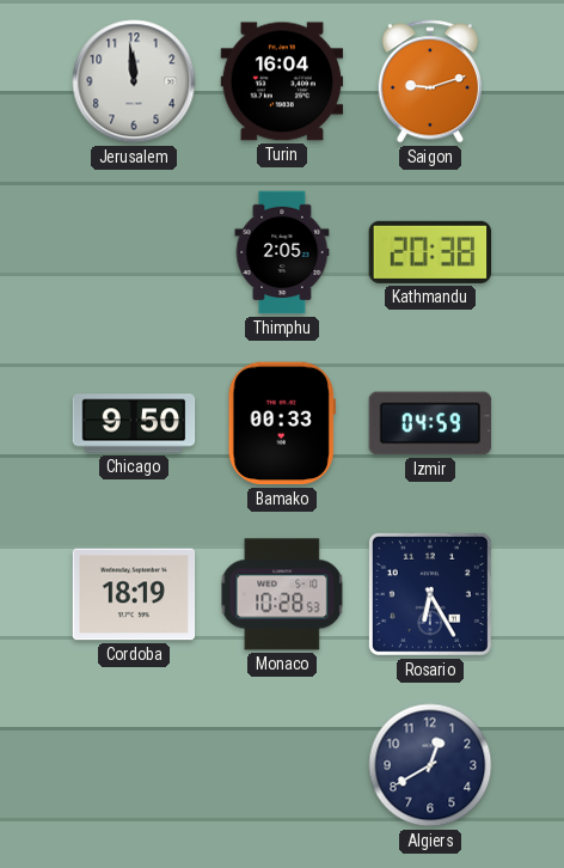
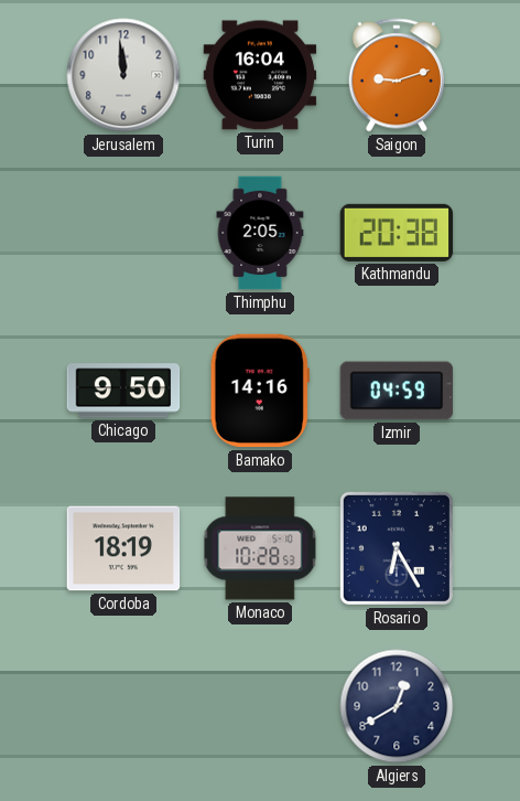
Bamako: 00:33 -> 14:16
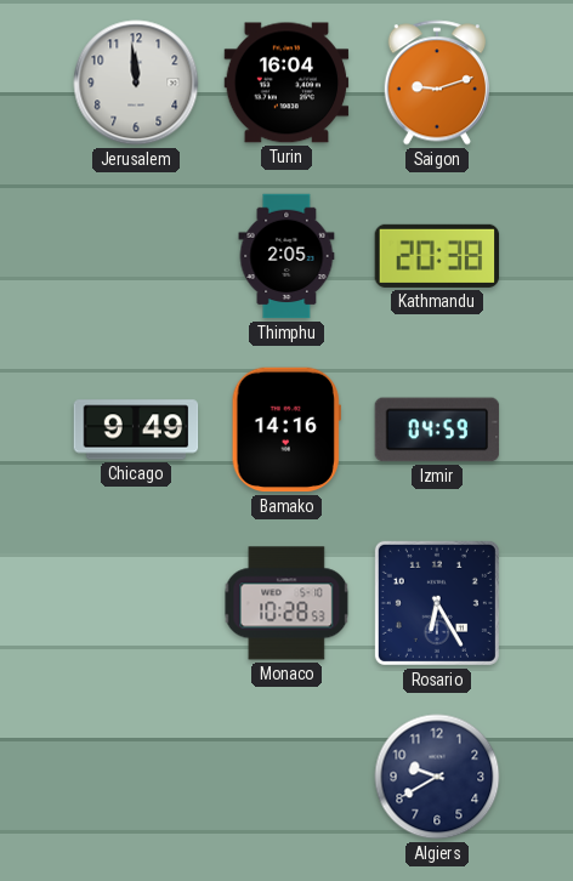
Chicago: 9:50 -> 9:49
Cordoba: 18:19 -> none
Algiers: 12:40 -> 9:40
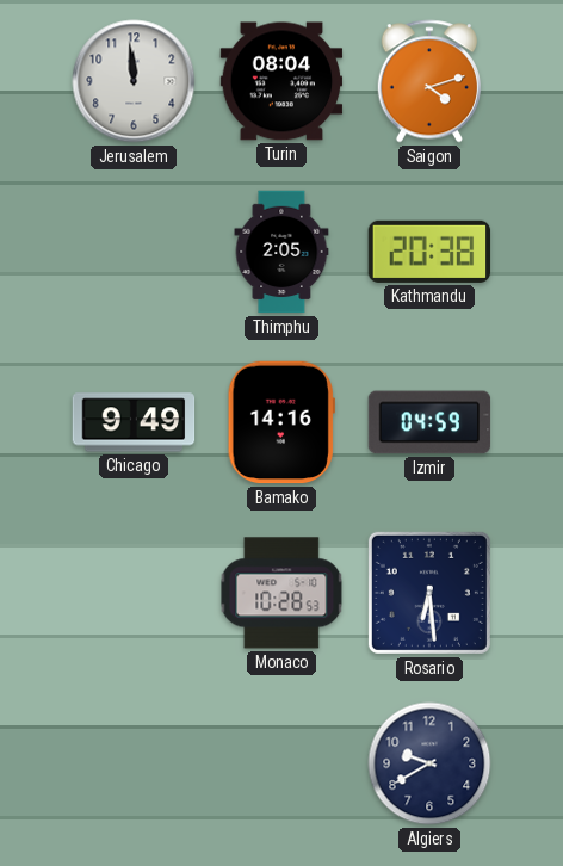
Turin: 16:04 -> 08:04
Saigon: 9:12 -> 4:12
Rosario: 6:25 -> 6:29
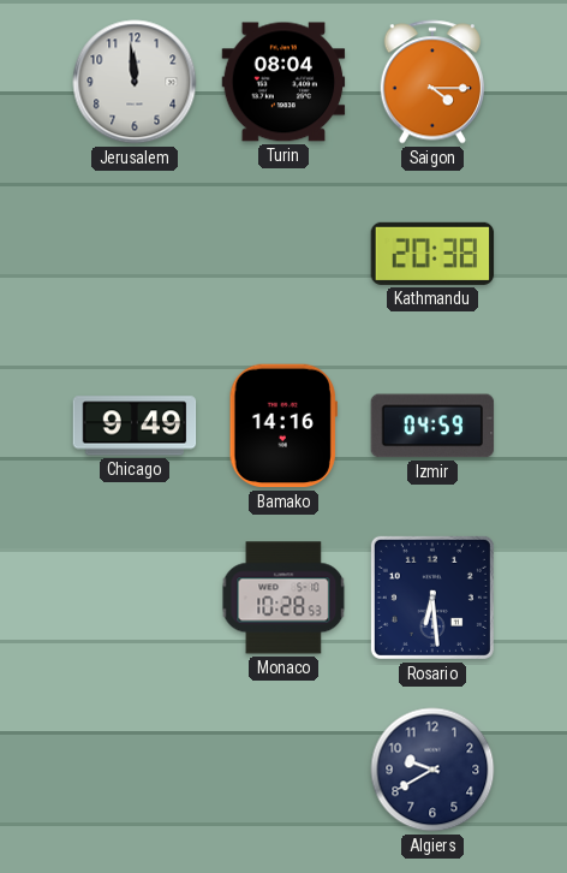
Saigon: 4:12 -> 4:15
Thimphu: 2:05 -> none
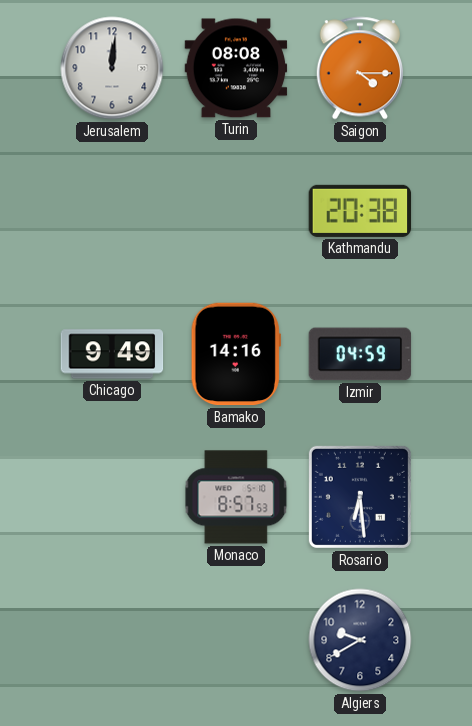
Jerusalem: 11:59 -> 12:01
Turin: 08:04 -> 08:08
Monaco: 10:28 -> 8:57
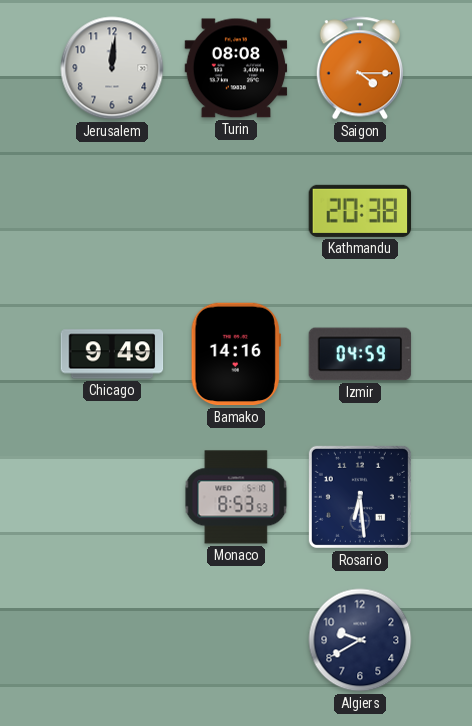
Monaco: 8:57 -> 8:53
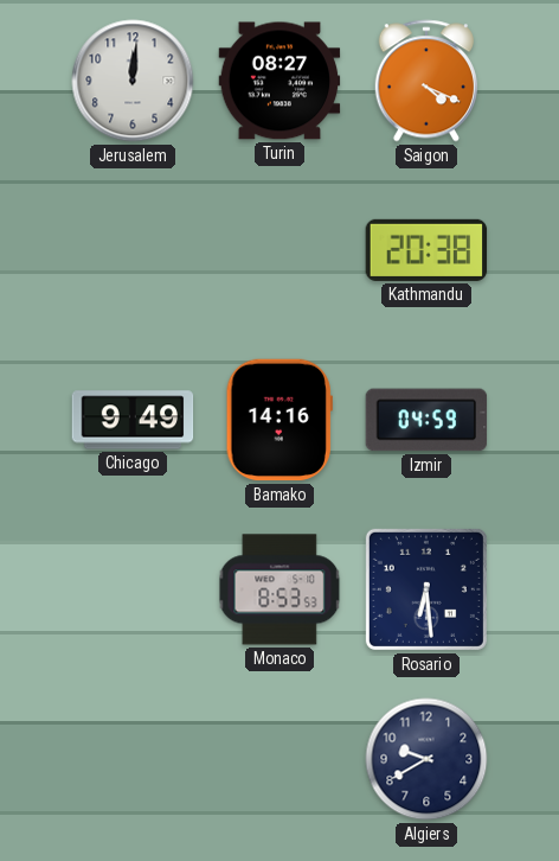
Turin: 08:08 -> 08:27
Saigon: 4:15 -> 4:19
